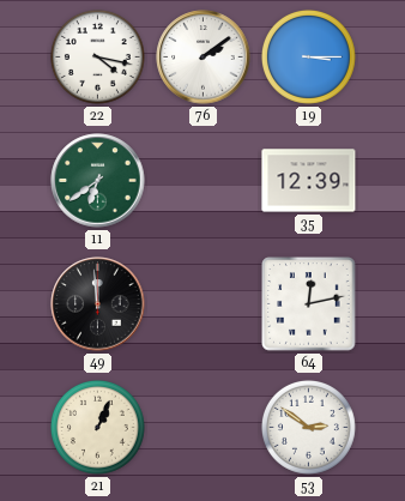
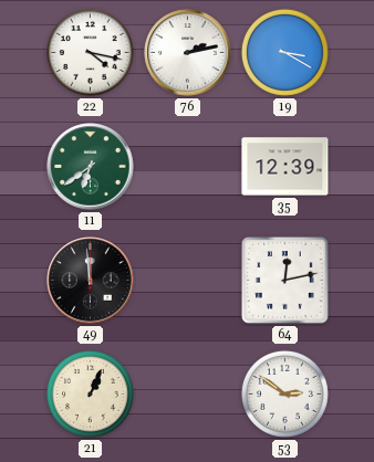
76: 2:09 -> 2:13
19: 3:15 -> 3:20
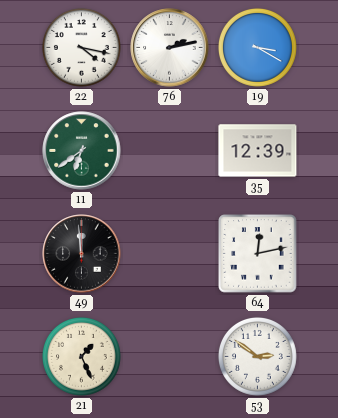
21: 1:04 -> 1:26
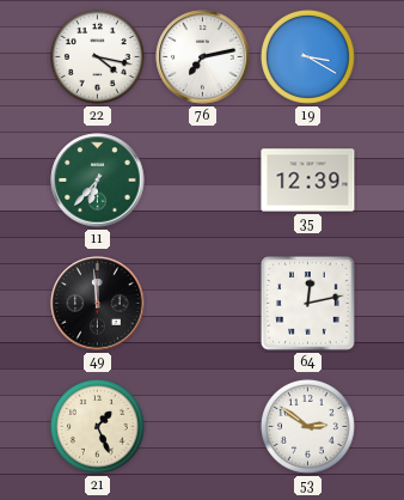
76: 2:13 -> 7:13
11: 6:39 -> 6:37
